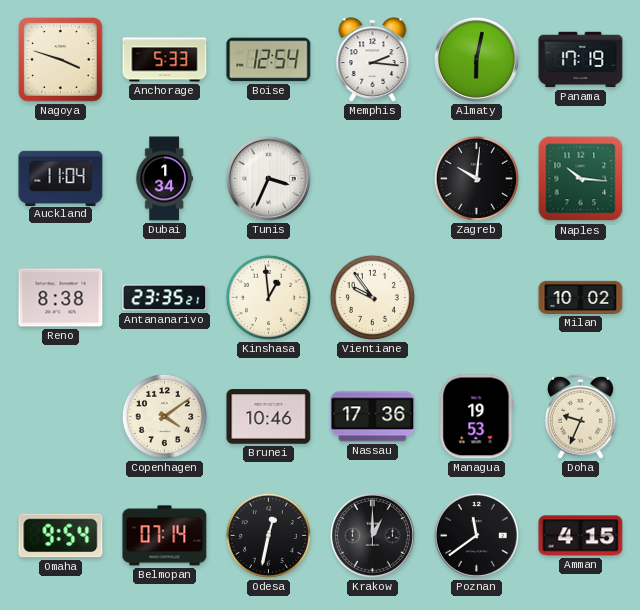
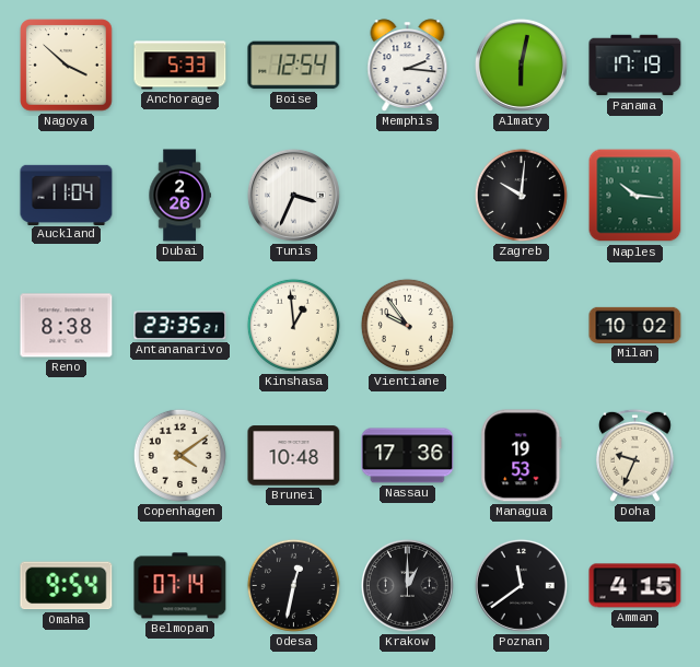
Nagoya: 3:48 -> 3:52
Dubai: 1:34 -> 2:26
Brunei: 10:46 -> 10:48
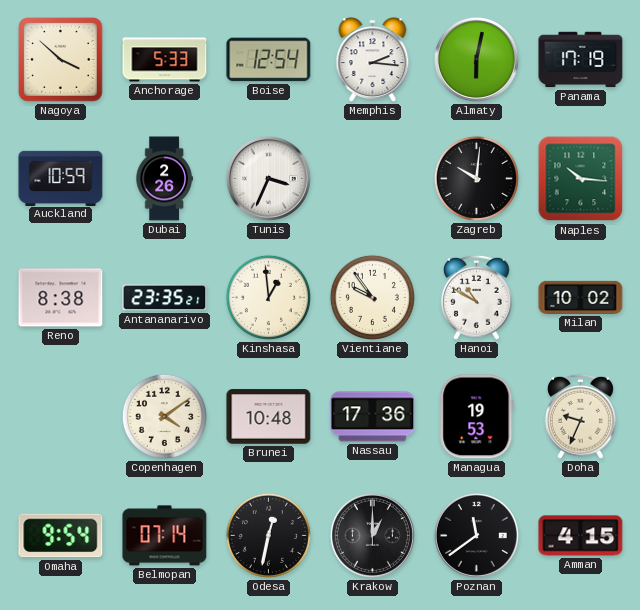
Auckland: 11:04 -> 10:59
Hanoi: none -> 10:50
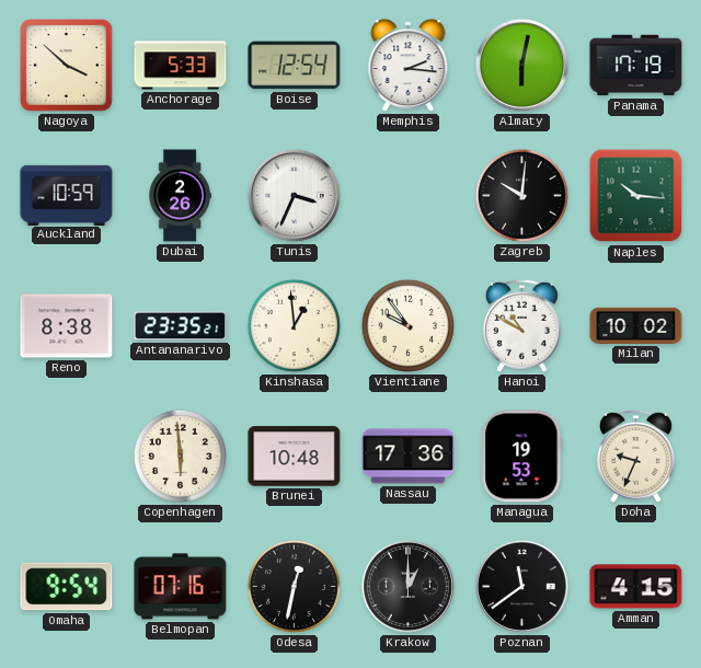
Copenhagen: 4:09 -> 5:59
Belmopan: 07:14 -> 07:16
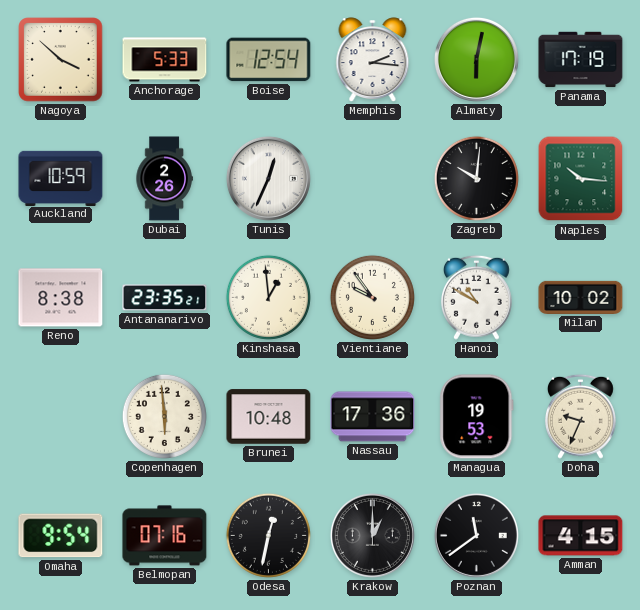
Tunis: 3:34 -> 12:34
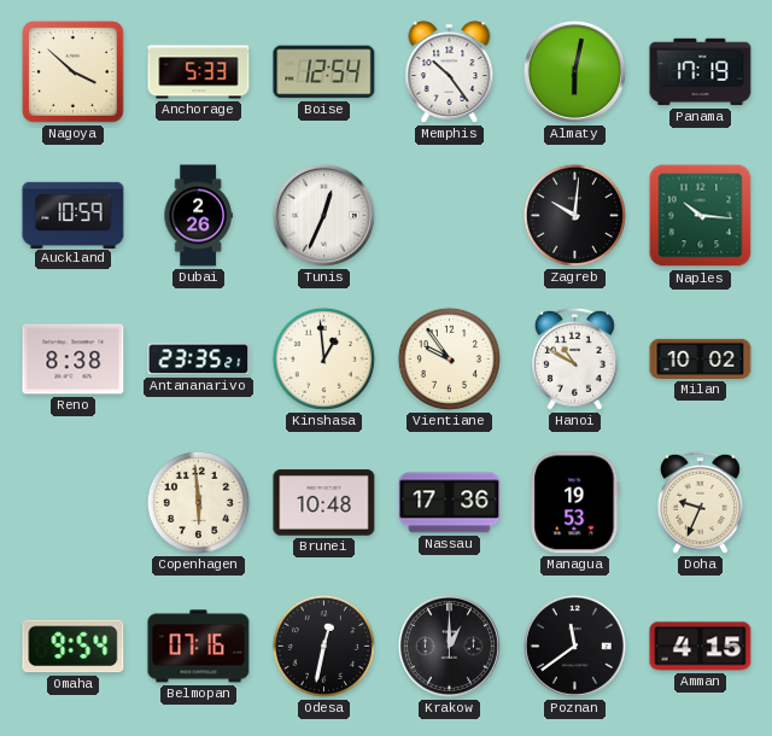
Memphis: 2:16 -> 10:24
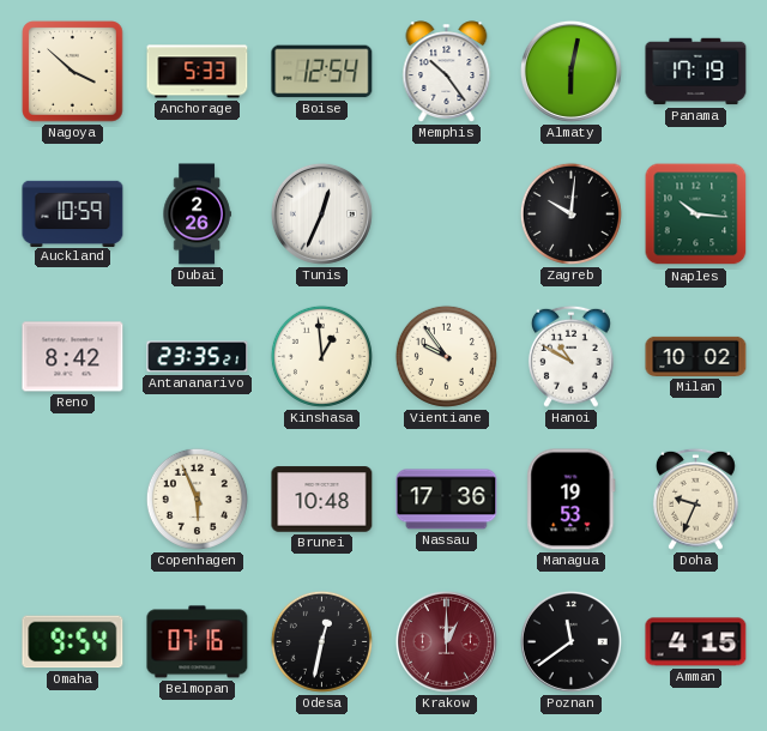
Reno: 8:38 -> 8:42
Copenhagen: 5:59 -> 5:56
Krakow dial: black -> burgundy
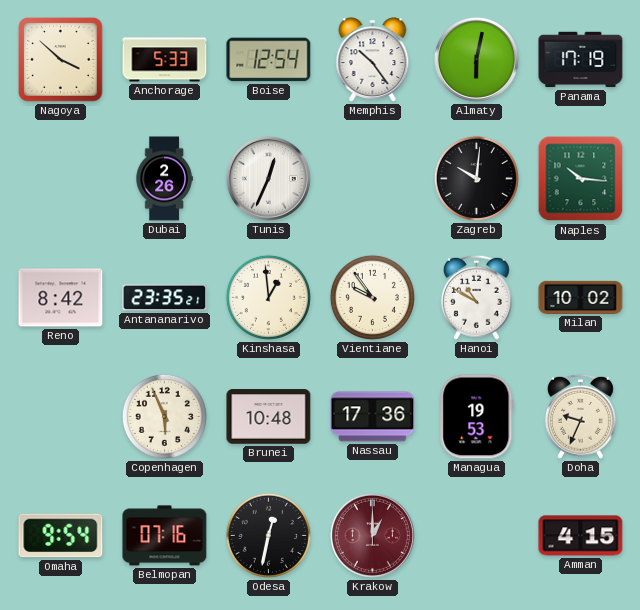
Auckland: 10:59 -> none
Poznan: 11:39 -> none
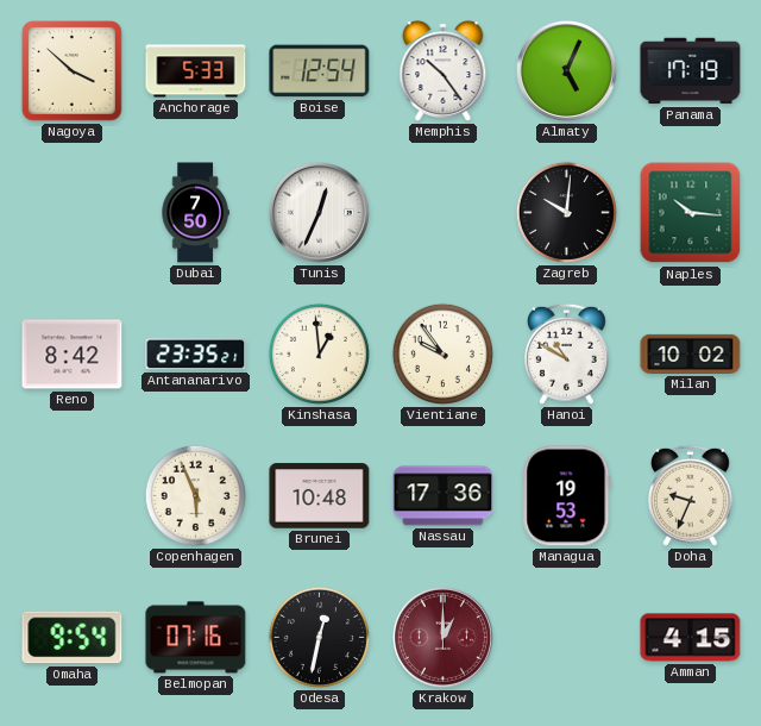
Almaty: 6:02 -> 5:04
Dubai: 2:26 -> 7:50
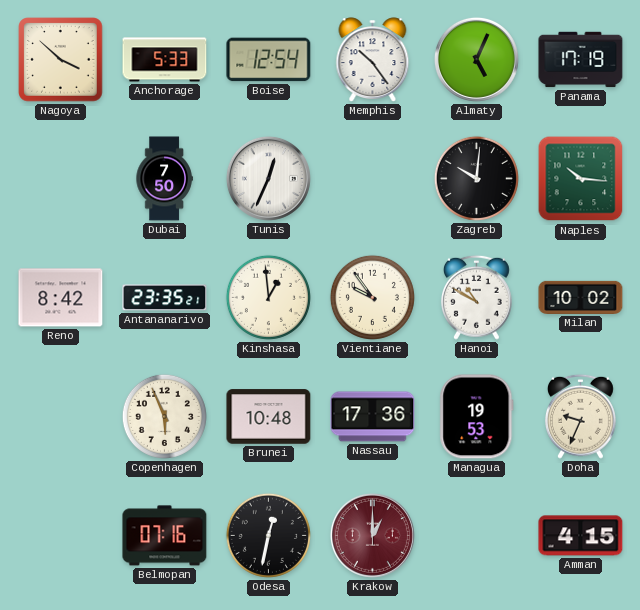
Omaha: 9:54 -> none
